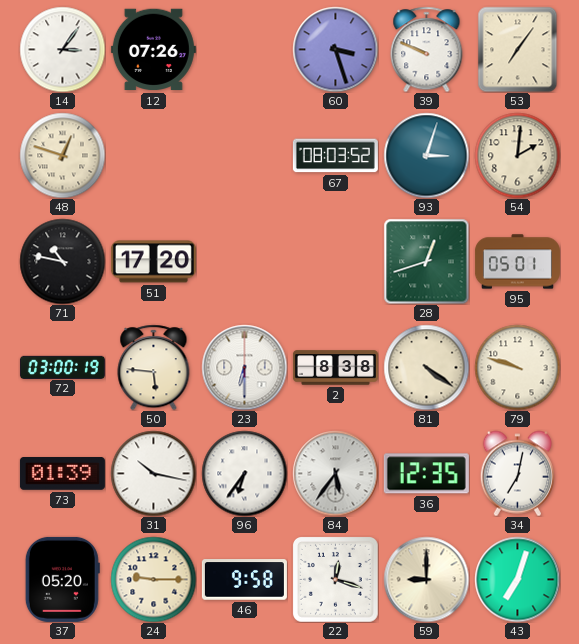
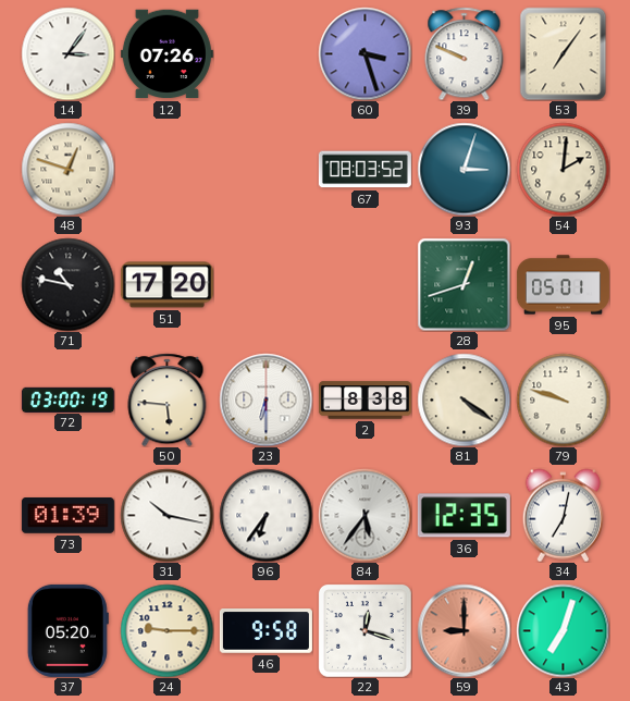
59 dial: cream -> salmon
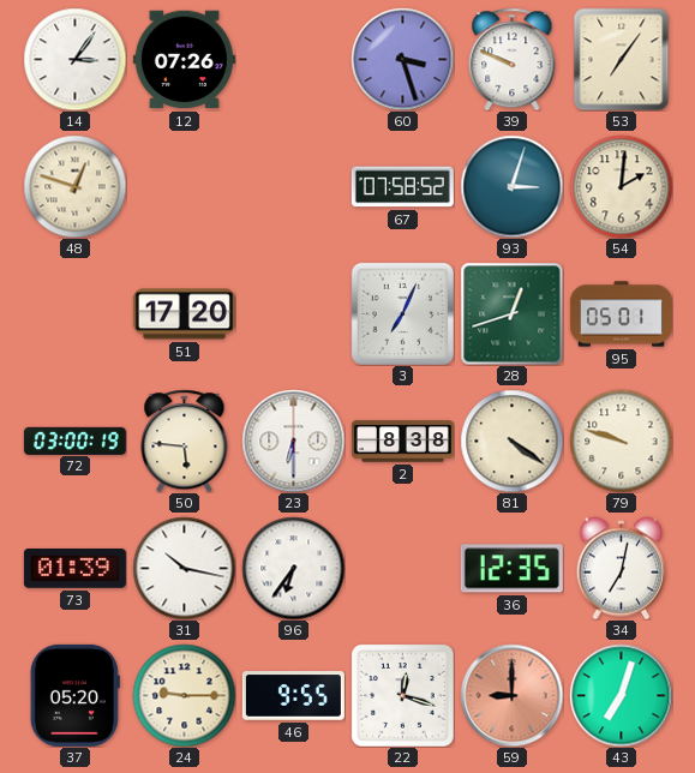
67: 08:03 -> 07:58
71: 10:47 -> none
3: none -> 7:04
84: 5:36 -> none
46: 9:58 -> 9:55
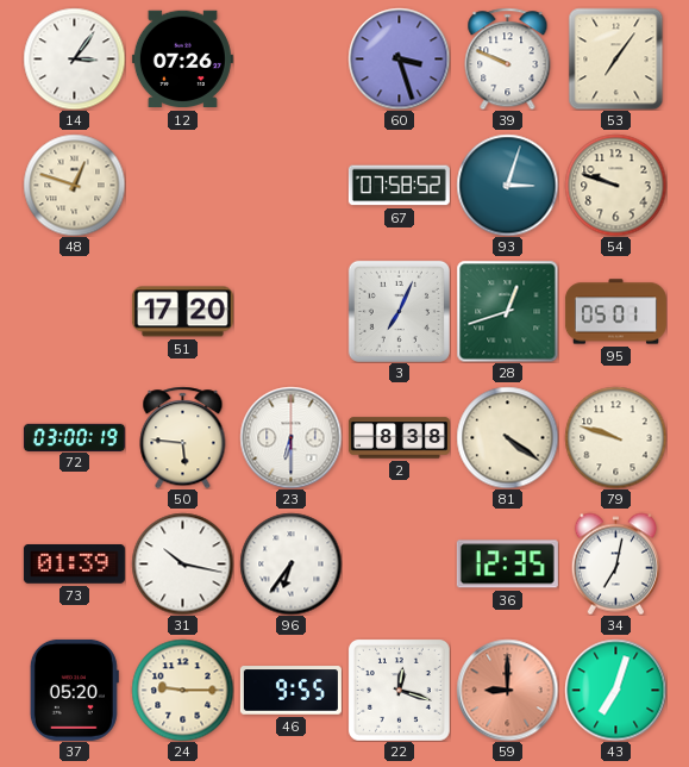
54: 2:01 -> 9:48
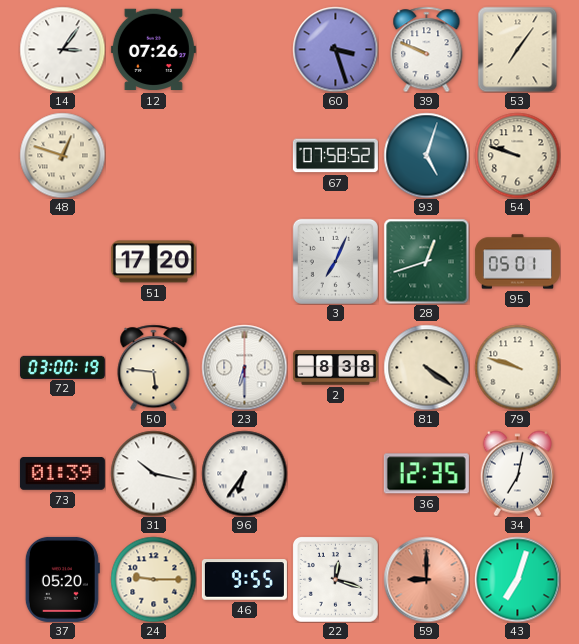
93: 3:03 -> 5:03
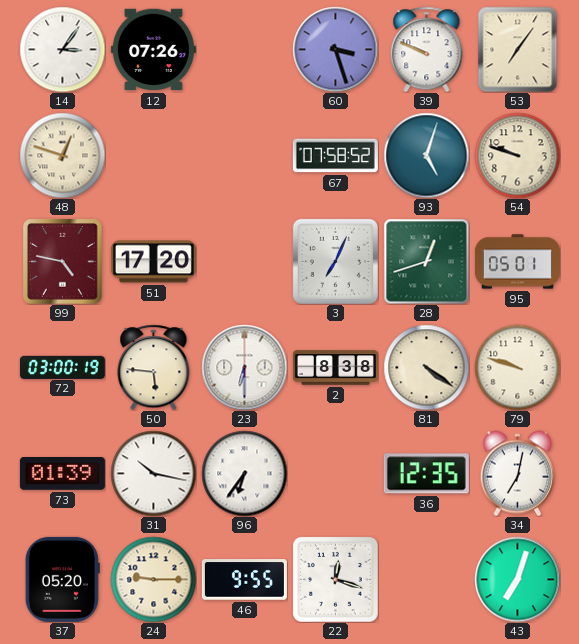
99: none -> 4:47
59: 9:00 -> none
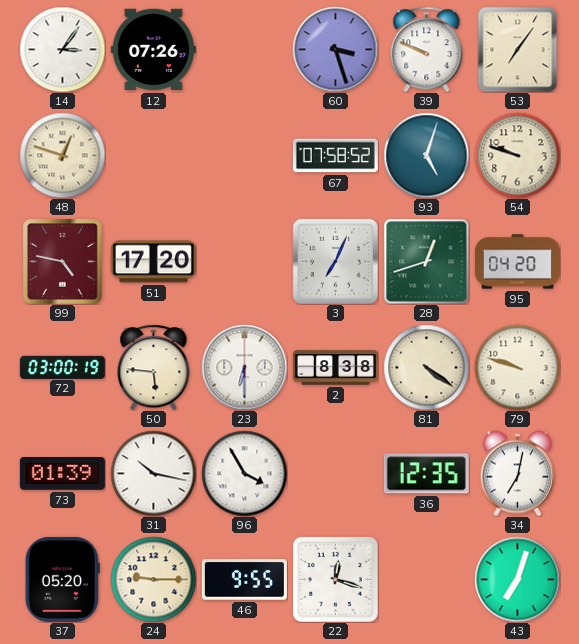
95: 05:01 -> 04:20
96: 6:36 -> 3:55
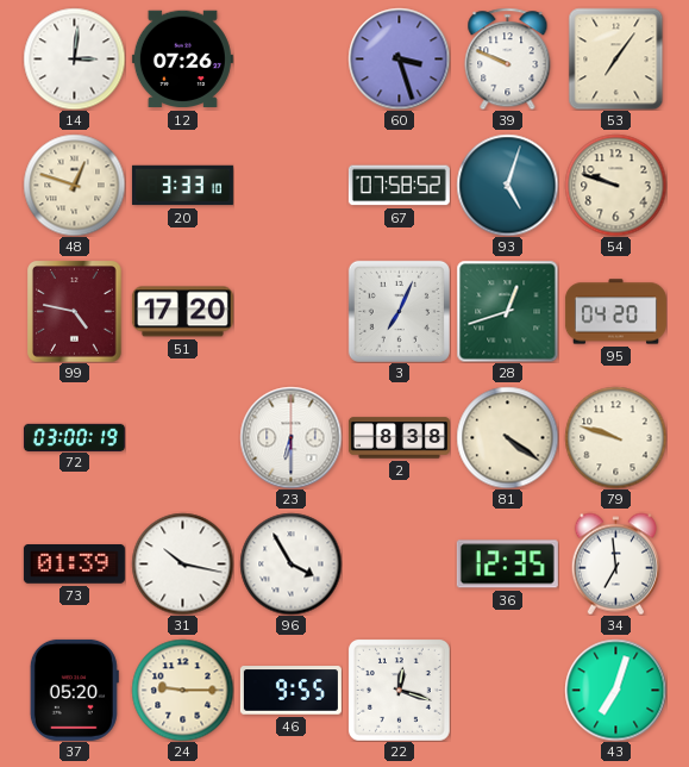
14: 3:06 -> 3:01
20: none -> 3:33
50: 5:46 -> none
34: 7:02 -> 6:59
